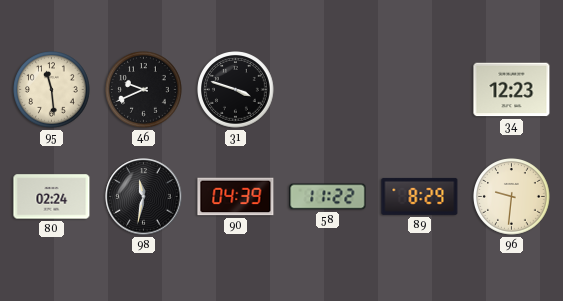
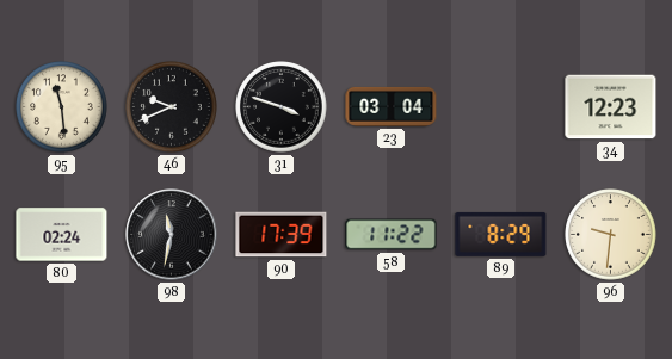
23: none -> 03:04
90: 04:39 -> 17:39
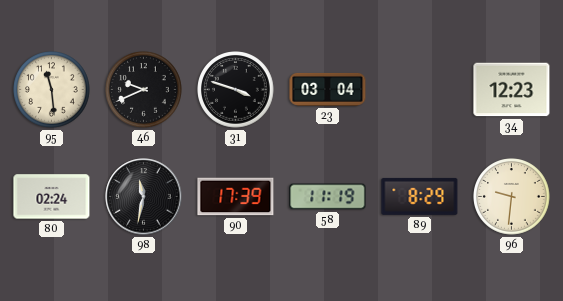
58: 11:22 -> 11:19
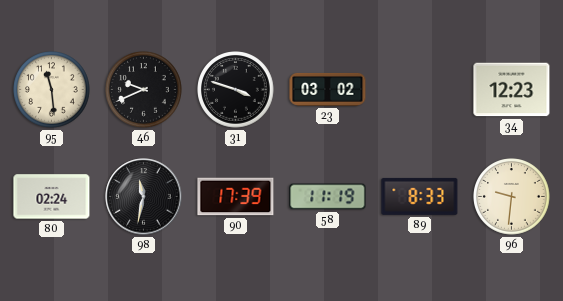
23: 03:04 -> 03:02
89: 8:29 -> 8:33
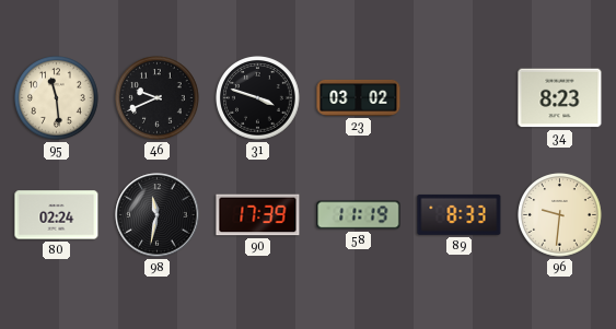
34: 12:23 -> 8:23
